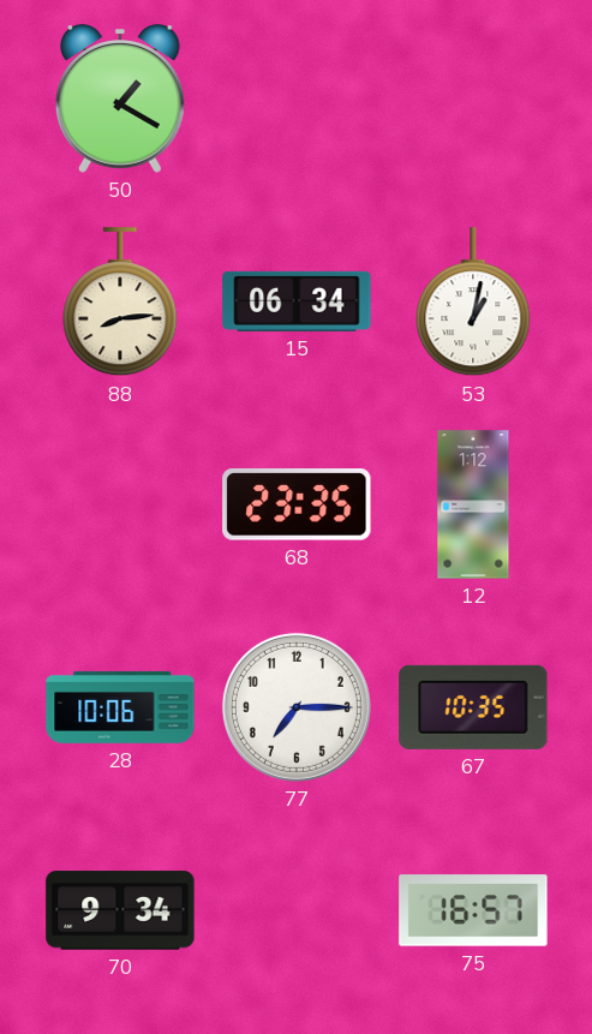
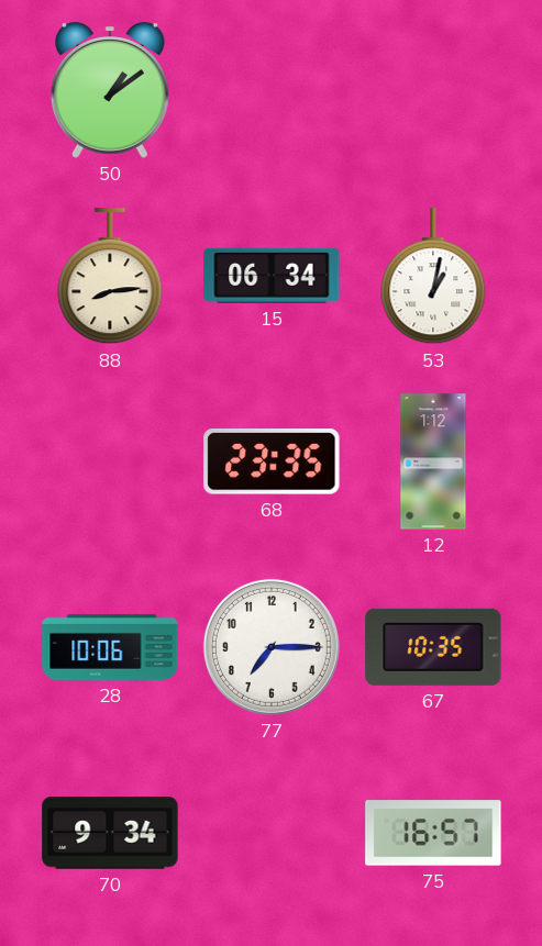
50: 1:20 -> 1:09
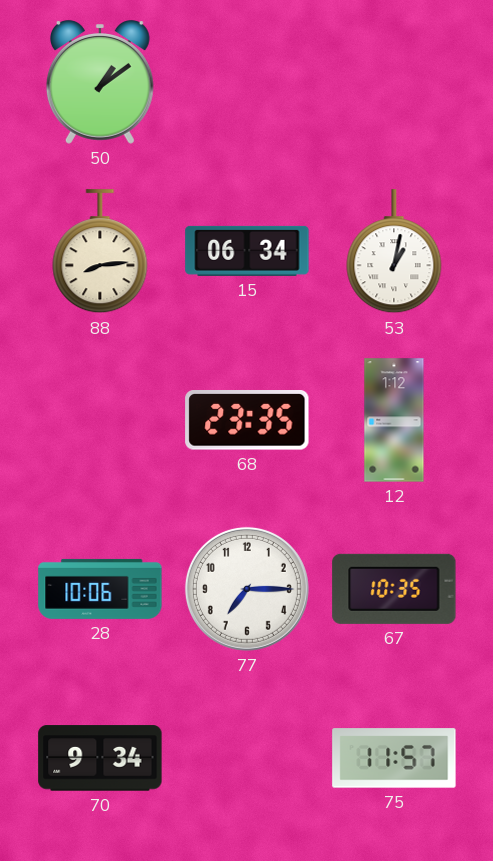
75: 16:57 -> 11:57
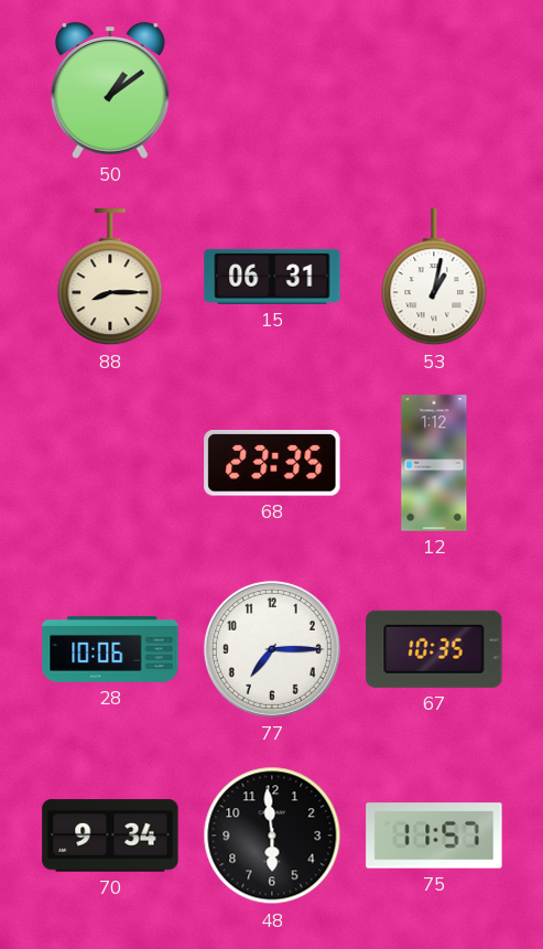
88: 8:14 -> 8:15
15: 06:34 -> 06:31
48: none -> 5:59
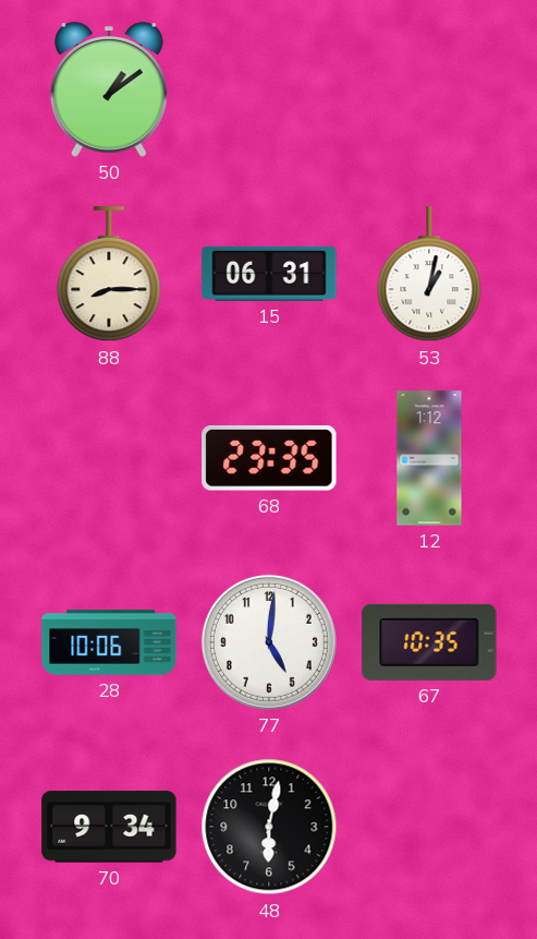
77: 7:15 -> 5:01
48: 5:59 -> 6:02
75: 11:57 -> none
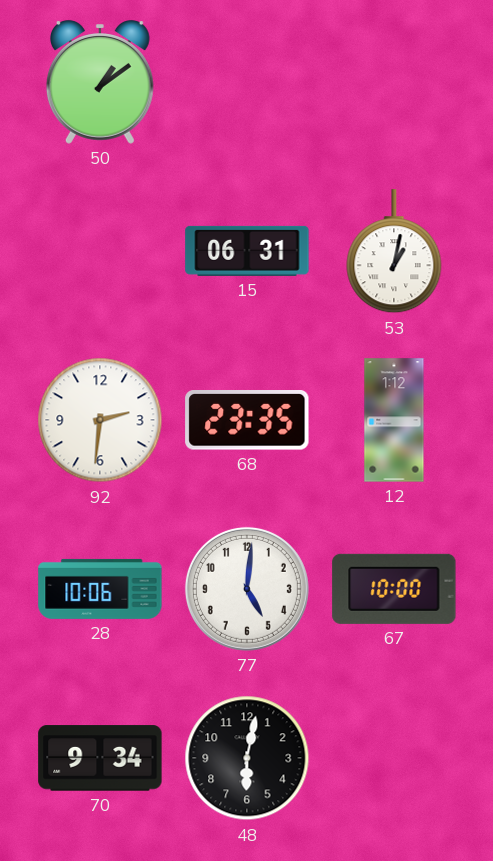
88: 8:15 -> none
92: none -> 2:31
67: 10:35 -> 10:00
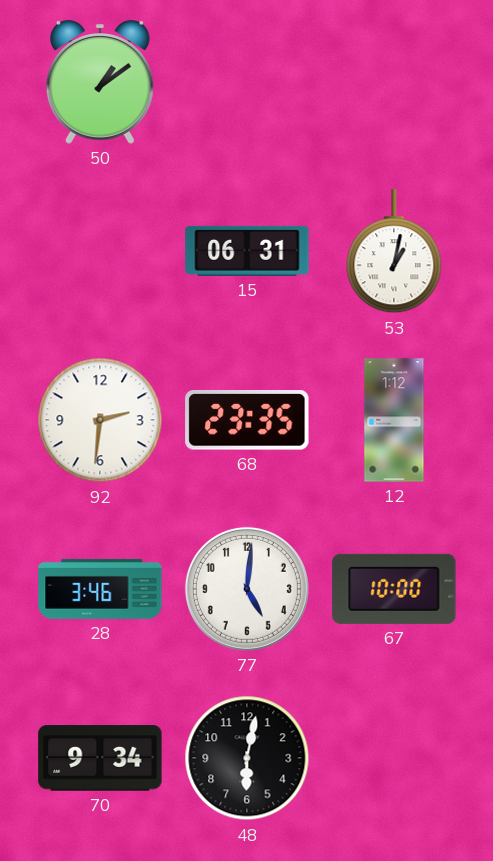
28: 10:06 -> 3:46
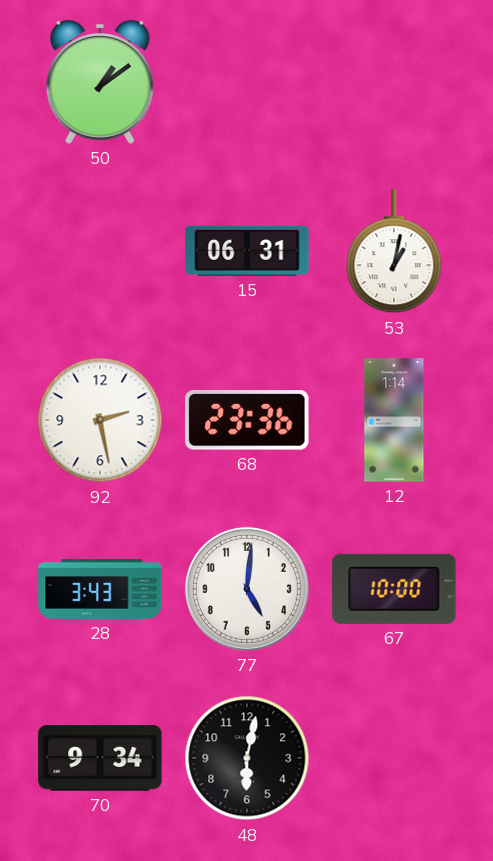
92: 2:31 -> 2:28
68: 23:35 -> 23:36
12: 1:12 -> 1:14
28: 3:46 -> 3:43
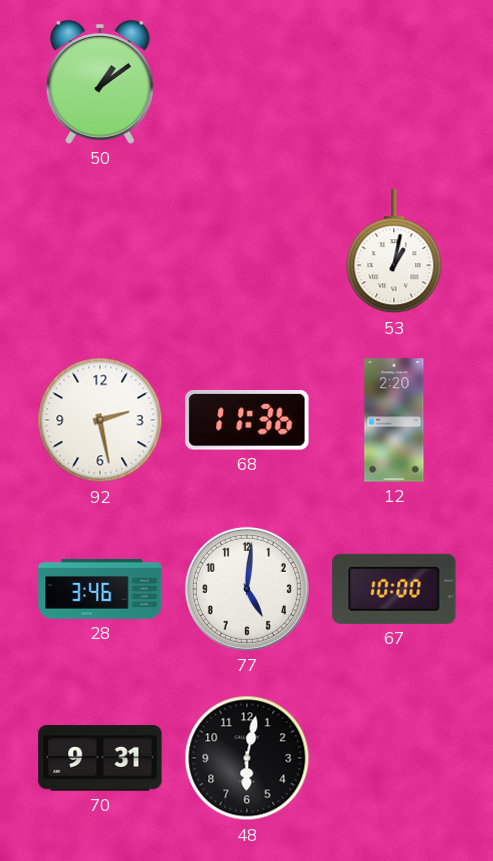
15: 06:31 -> none
68: 23:36 -> 11:36
12: 1:14 -> 2:20
28: 3:43 -> 3:46
70: 9:34 -> 9:31
